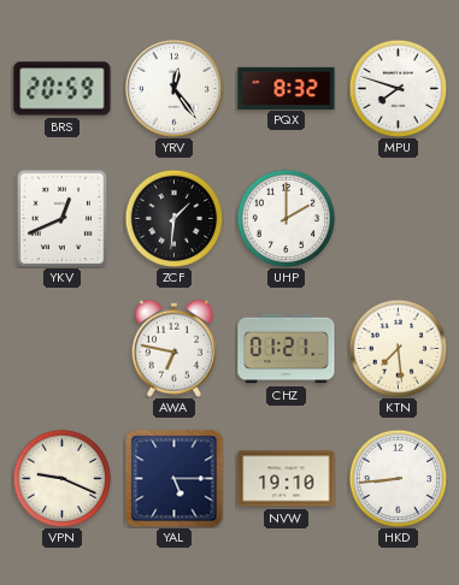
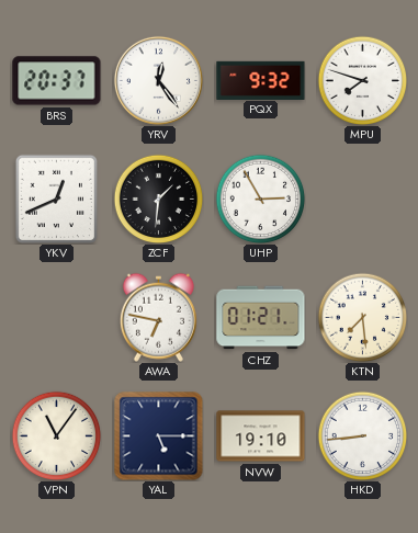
BRS: 20:59 -> 20:37
PQX: 8:32 -> 9:32
UHP: 2:00 -> 2:55
VPN: 9:19 -> 11:06
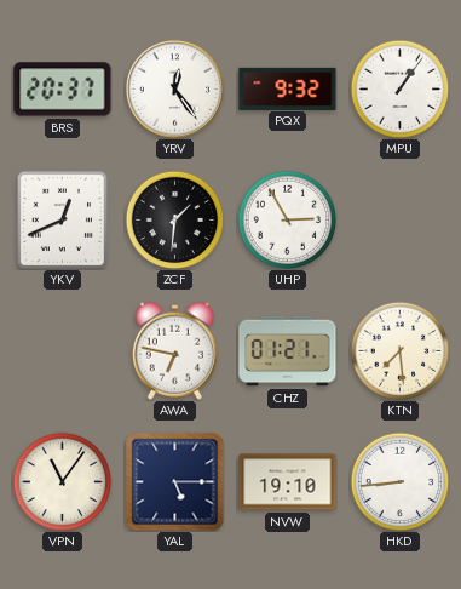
MPU: 7:48 -> 1:06
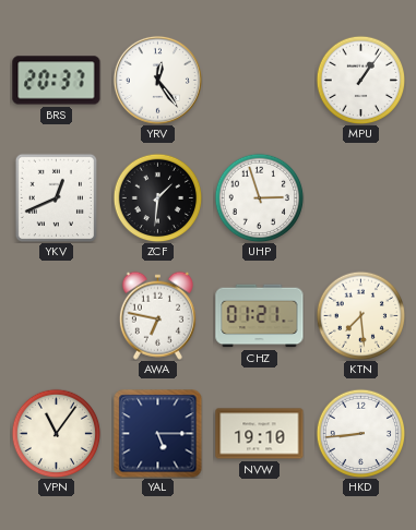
PQX: 9:32 -> none
UHP: 2:55 -> 2:57
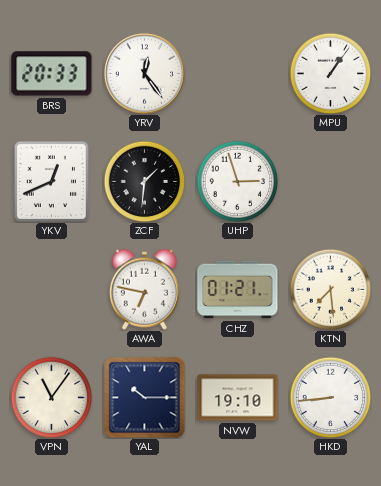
BRS: 20:37 -> 20:33
YAL: 5:15 -> 10:15
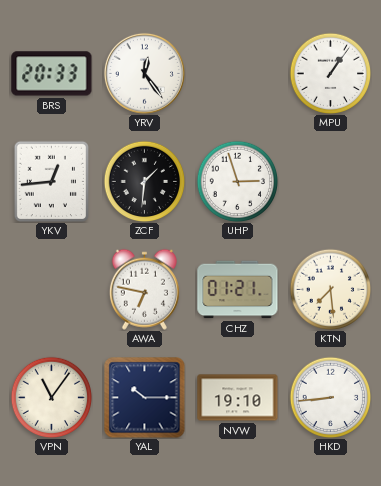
YKV: 12:41 -> 12:44
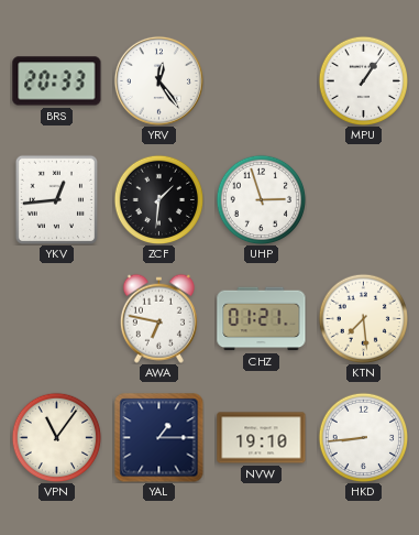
YAL: 10:15 -> 1:15
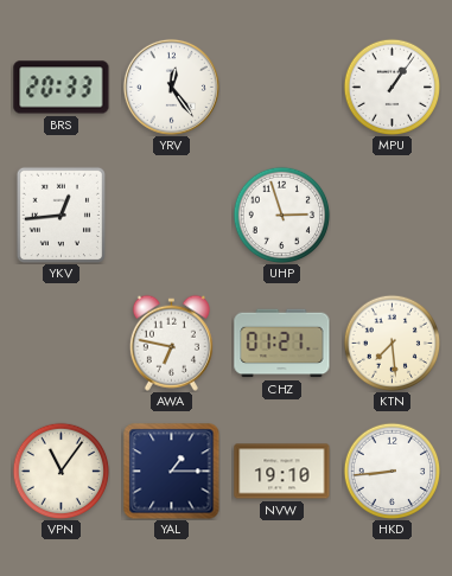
ZCF: 1:31 -> none
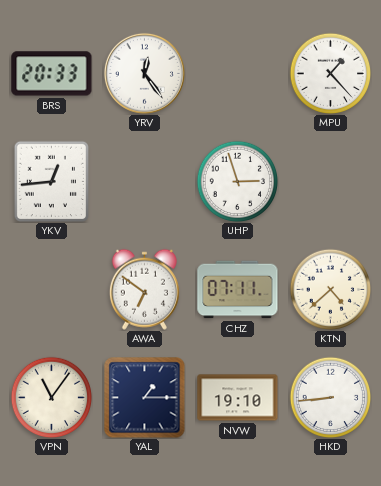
MPU: 1:06 -> 1:23
AWA: 6:47 -> 6:51
CHZ: 01:21 -> 07:11
KTN: 7:29 -> 4:38
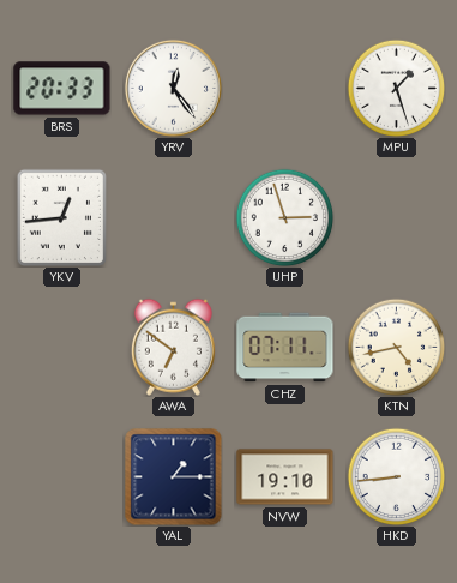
MPU: 1:23 -> 1:27
KTN: 4:38 -> 4:43
VPN: 11:06 -> none
